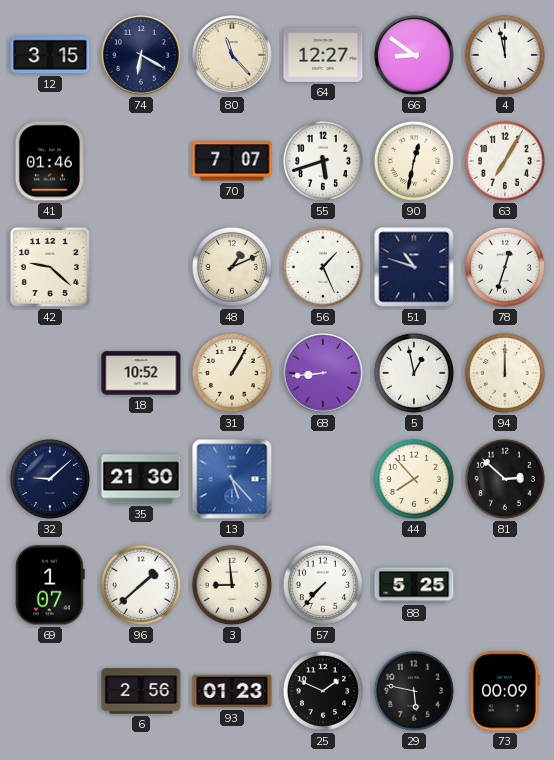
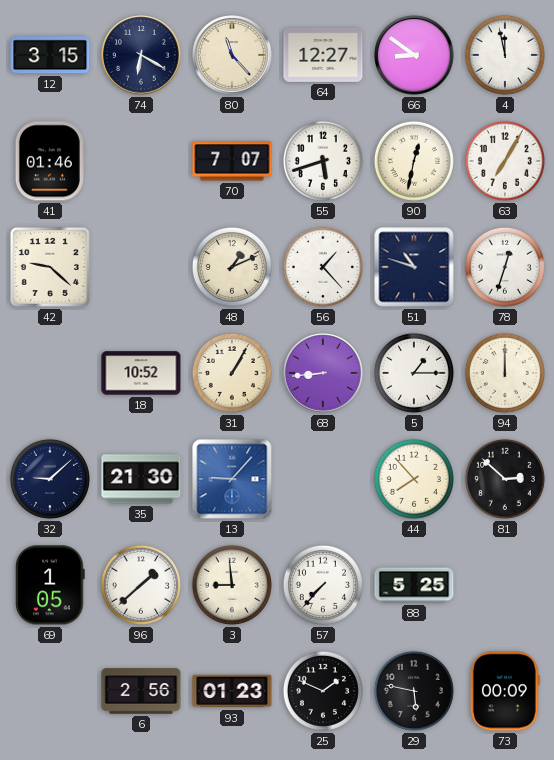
56: 1:26 -> 1:23
5: 12:58 -> 1:15
13: 5:23 -> 9:07
69: 1:07 -> 1:05
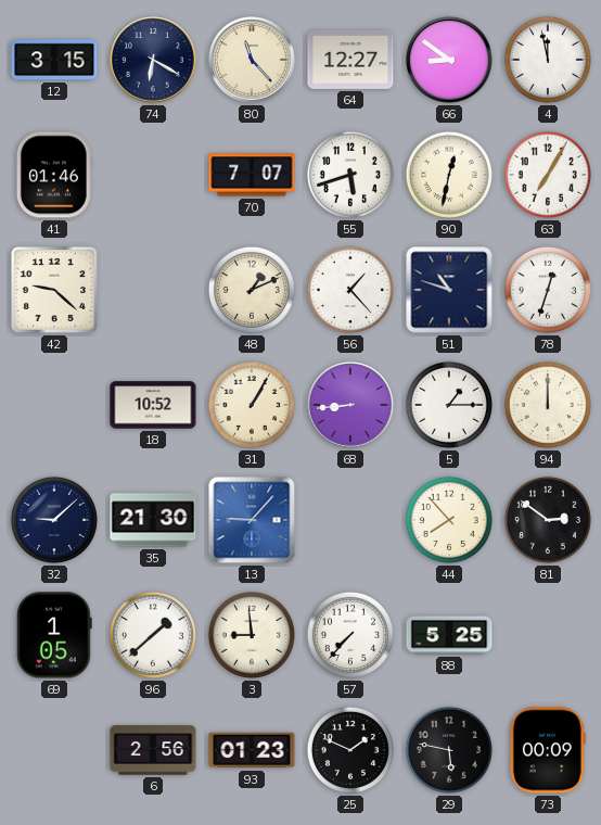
81: 2:52 -> 2:51
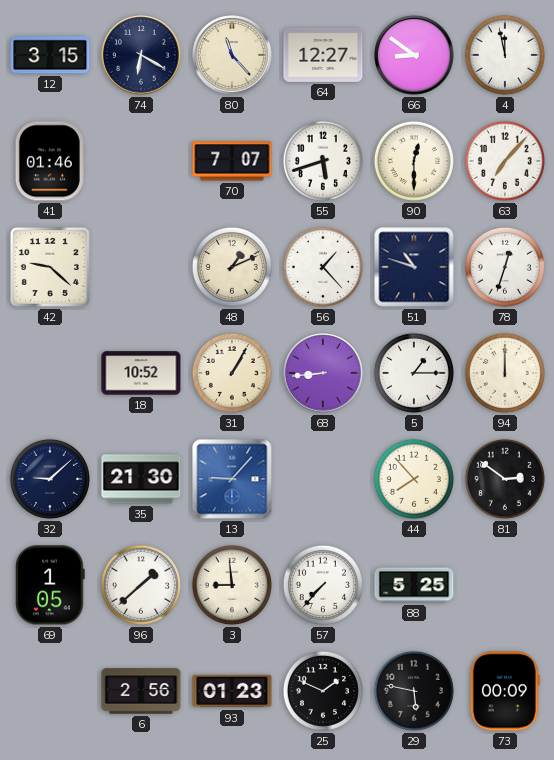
90: 12:32 -> 12:30
63: 7:05 -> 7:07
